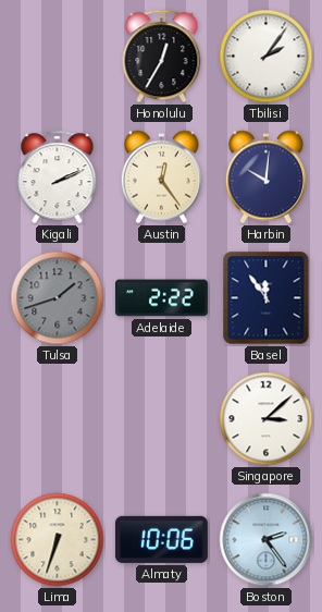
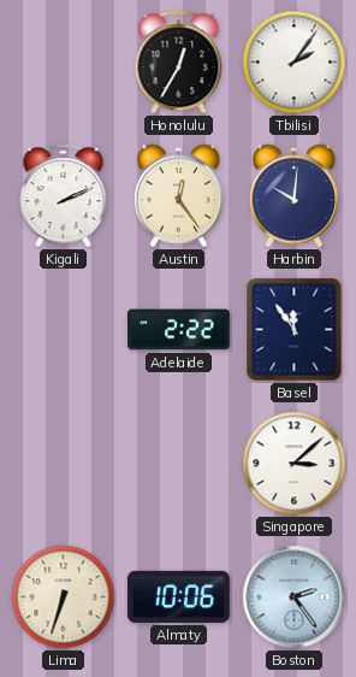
Tulsa: 1:42 -> none
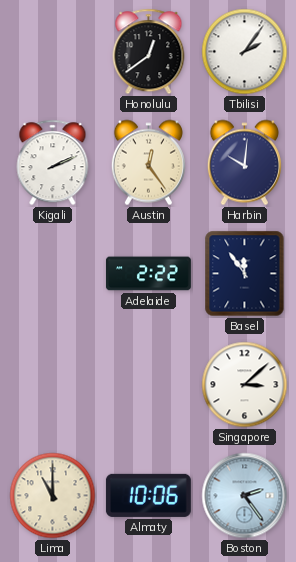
Honolulu: 12:35 -> 12:39
Lima: 6:33 -> 11:00
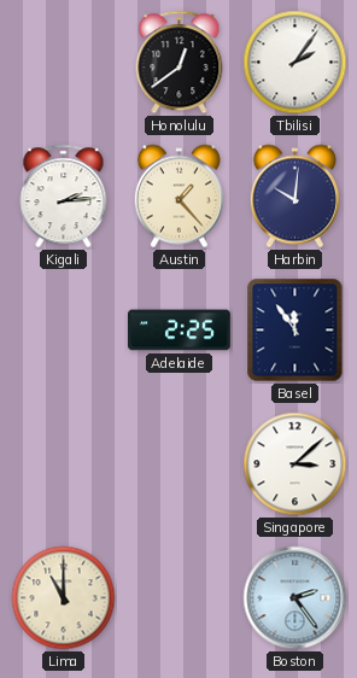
Kigali: 2:11 -> 2:14
Austin: 12:24 -> 1:23
Adelaide: 2:22 -> 2:25
Almaty: 10:06 -> none
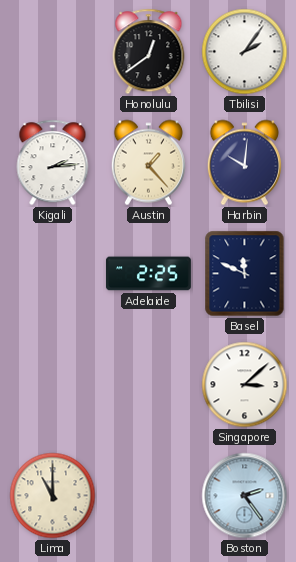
Basel: 11:54 -> 11:49
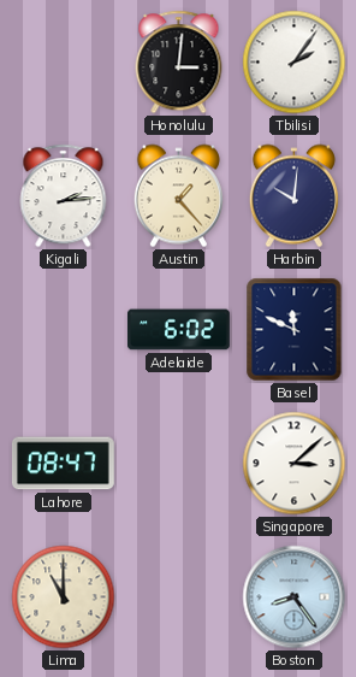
Honolulu: 12:39 -> 3:01
Adelaide: 2:25 -> 6:02
Lahore: none -> 08:47
Boston: 2:24 -> 8:24
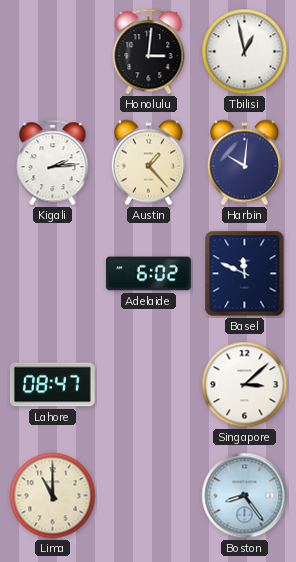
Tbilisi: 2:06 -> 12:58
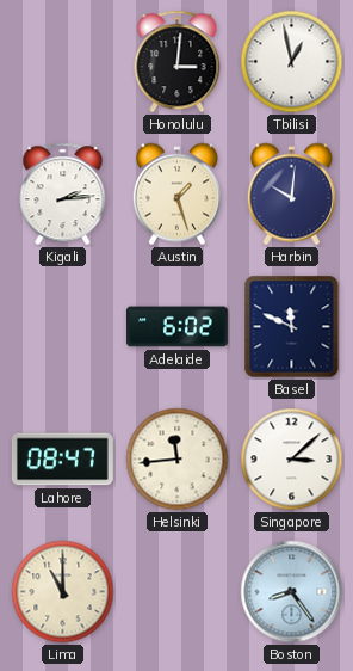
Austin: 1:23 -> 1:27
Helsinki: none -> 11:44
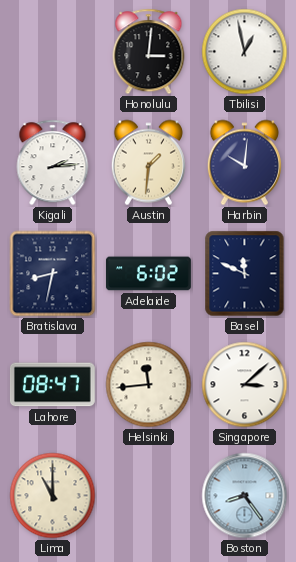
Austin: 1:27 -> 1:31
Bratislava: none -> 8:32
